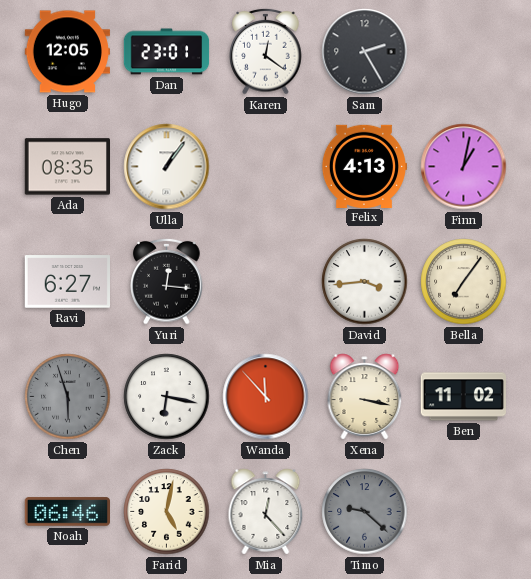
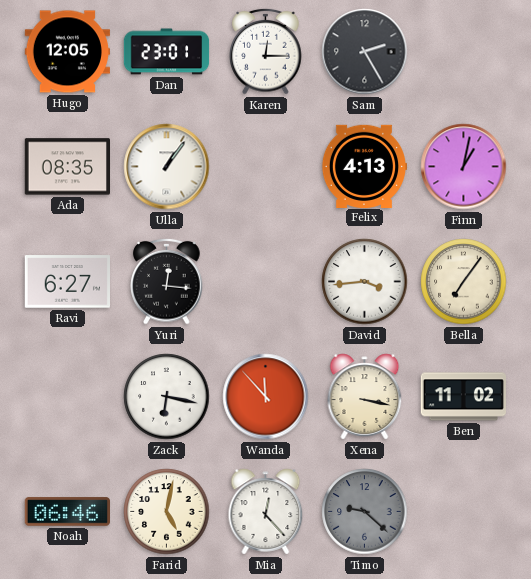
Karen: 12:21 -> 12:15
Chen: 5:57 -> none
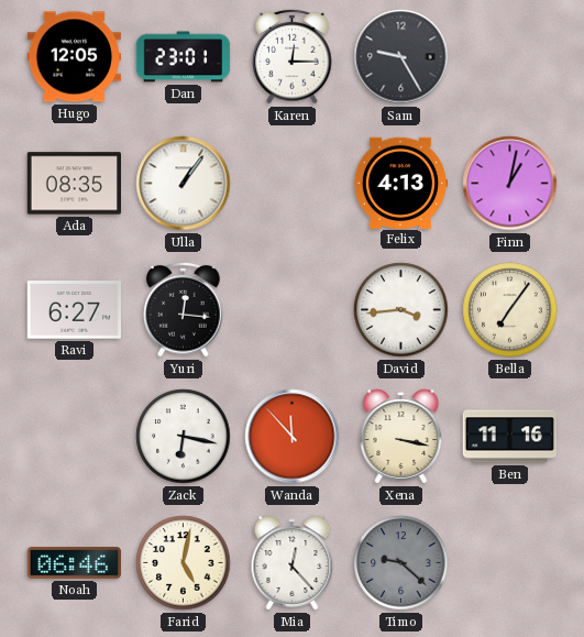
Sam: 2:25 -> 9:25
Ben: 11:02 -> 11:16
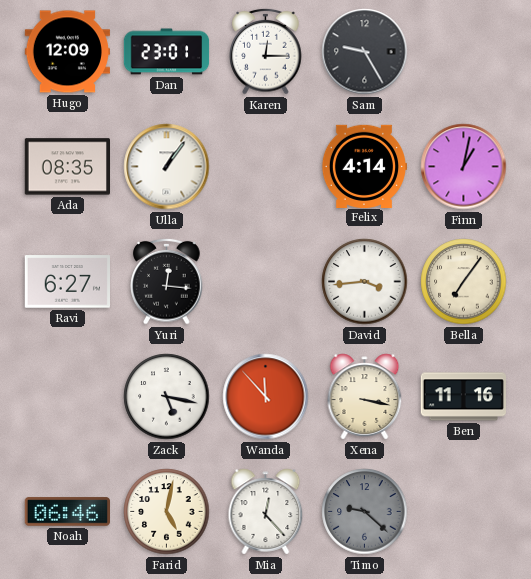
Hugo: 12:05 -> 12:09
Felix: 4:13 -> 4:14
Zack: 6:17 -> 5:17
